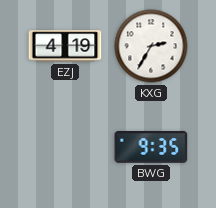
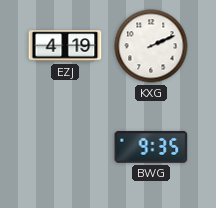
KXG: 2:35 -> 2:11
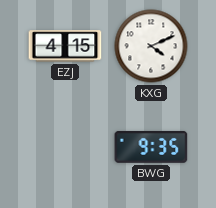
EZJ: 4:19 -> 4:15
KXG: 2:11 -> 4:11
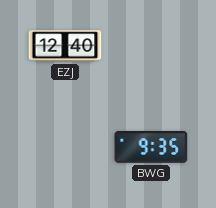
EZJ: 4:15 -> 12:40
KXG: 4:11 -> none
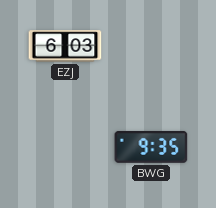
EZJ: 12:40 -> 6:03
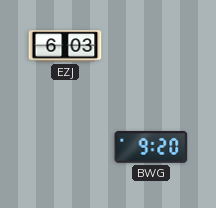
BWG: 9:35 -> 9:20
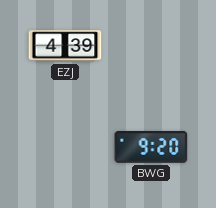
EZJ: 6:03 -> 4:39
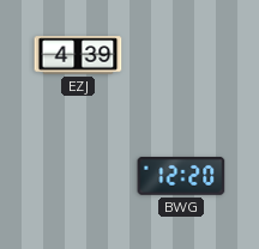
BWG: 9:20 -> 12:20
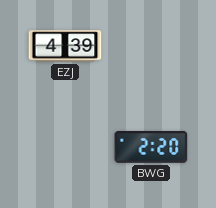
BWG: 12:20 -> 2:20
